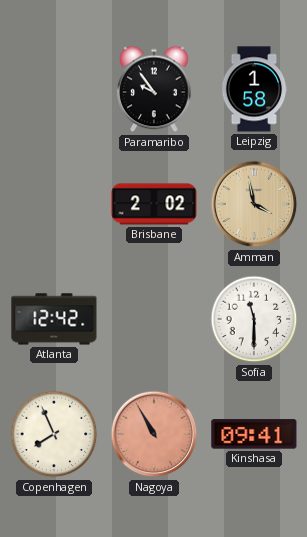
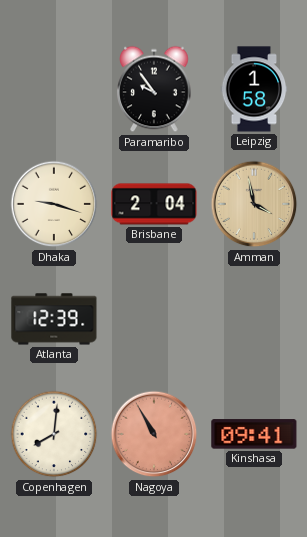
Dhaka: none -> 9:18
Brisbane: 2:02 -> 2:04
Atlanta: 12:42 -> 12:39
Sofia: 11:30 -> none
Copenhagen: 7:56 -> 8:01
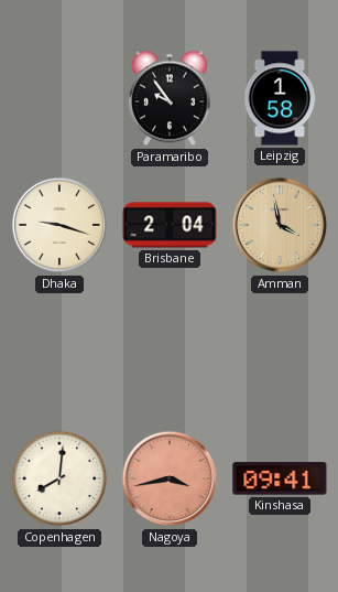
Atlanta: 12:39 -> none
Nagoya: 10:55 -> 3:43
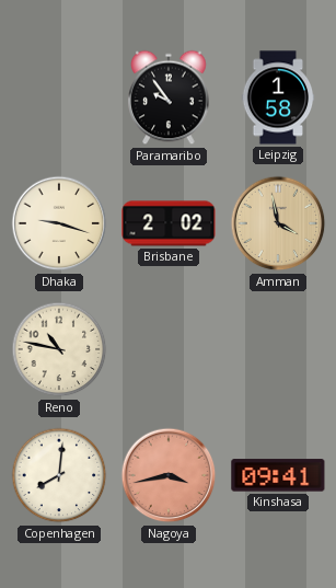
Brisbane: 2:04 -> 2:02
Reno: none -> 10:47
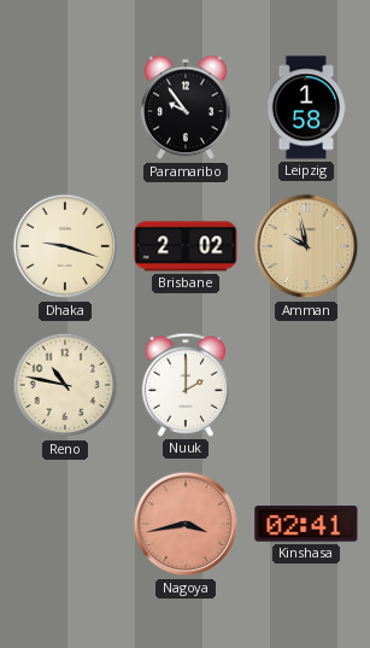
Amman: 3:58 -> 9:58
Nuuk: none -> 2:00
Copenhagen: 8:01 -> none
Kinshasa: 09:41 -> 02:41
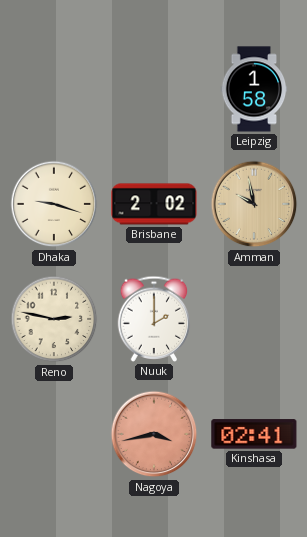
Paramaribo: 9:54 -> none
Reno: 10:47 -> 2:47
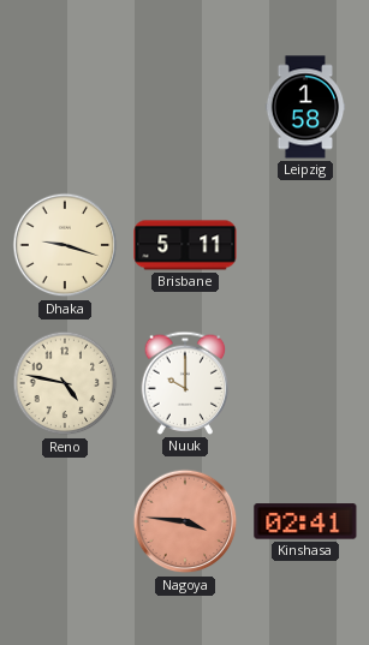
Brisbane: 2:02 -> 5:11
Amman: 9:58 -> none
Reno: 2:47 -> 4:47
Nuuk: 2:00 -> 10:00
Nagoya: 3:43 -> 3:46
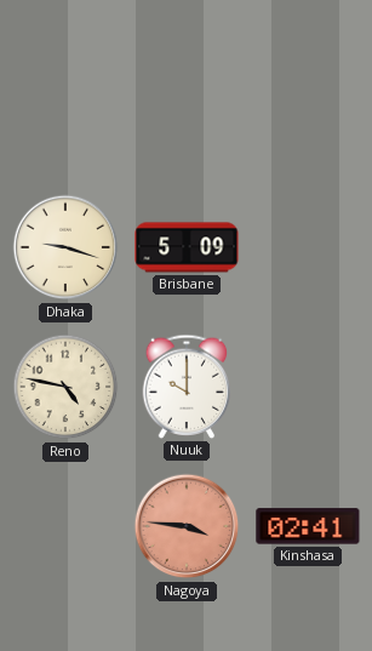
Leipzig: 1:58 -> none
Brisbane: 5:11 -> 5:09
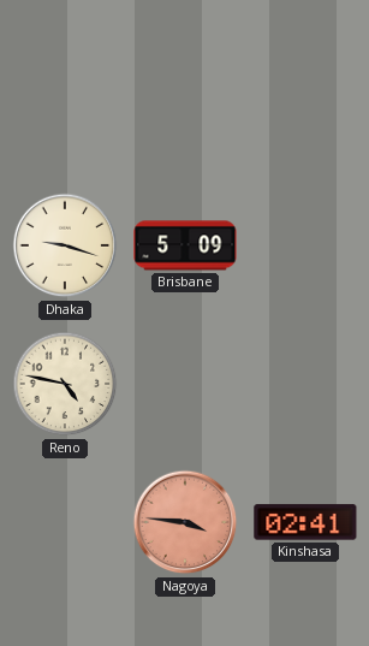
Nuuk: 10:00 -> none
